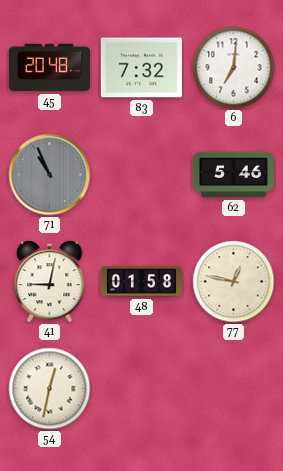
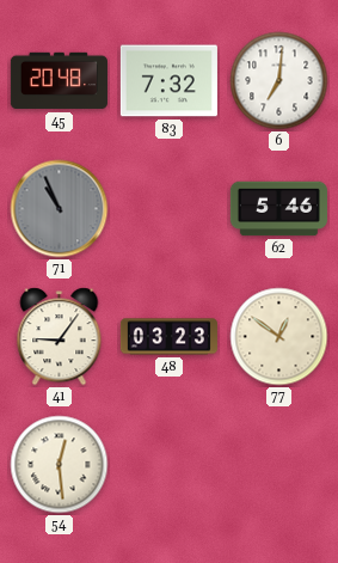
41: 9:02 -> 9:06
48: 01:58 -> 03:23
77: 12:47 -> 12:51
54: 12:32 -> 12:29
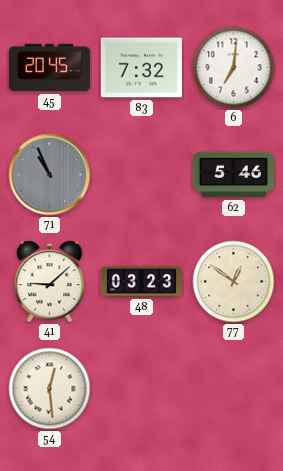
45: 20:48 -> 20:45
41: 9:06 -> 9:08
